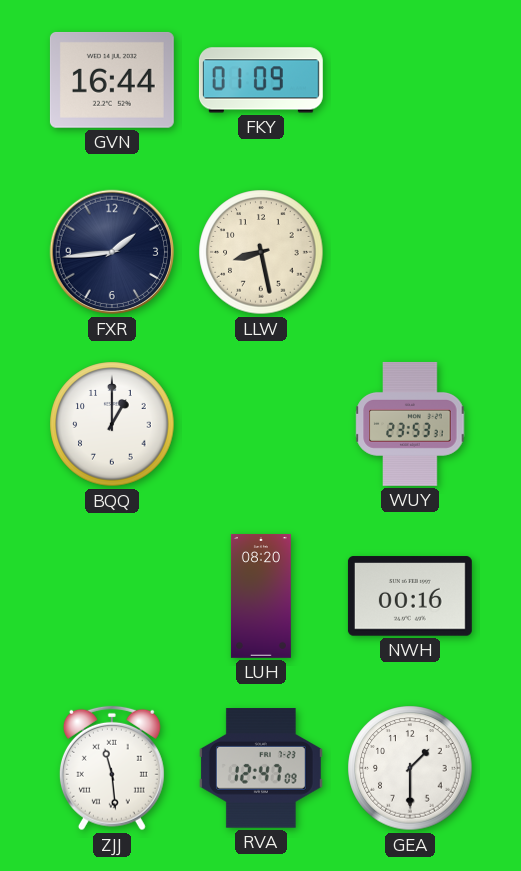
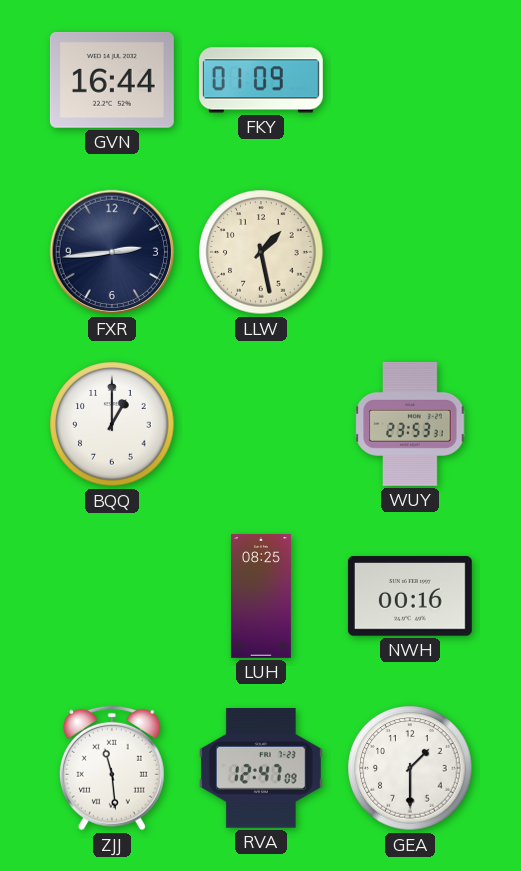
FXR: 1:44 -> 2:44
LLW: 8:28 -> 1:28
LUH: 08:20 -> 08:25
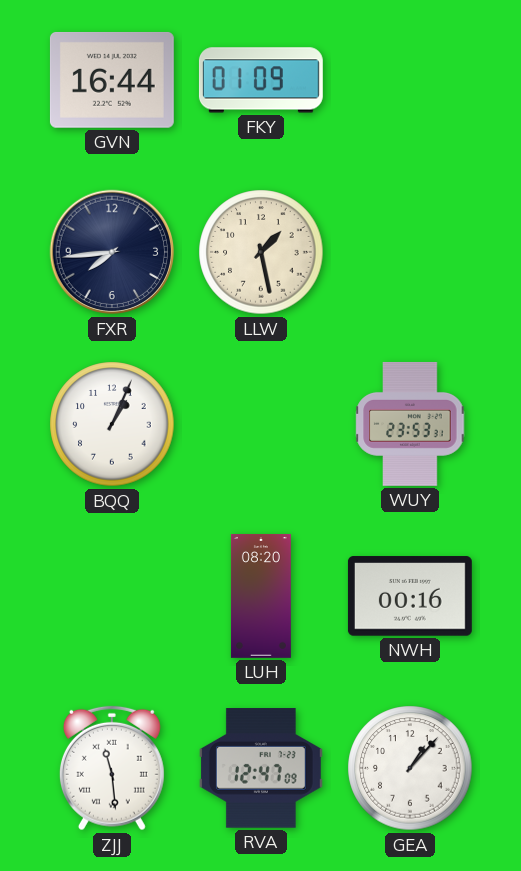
FXR: 2:44 -> 7:44
BQQ: 1:00 -> 1:04
LUH: 08:25 -> 08:20
GEA: 1:30 -> 1:07
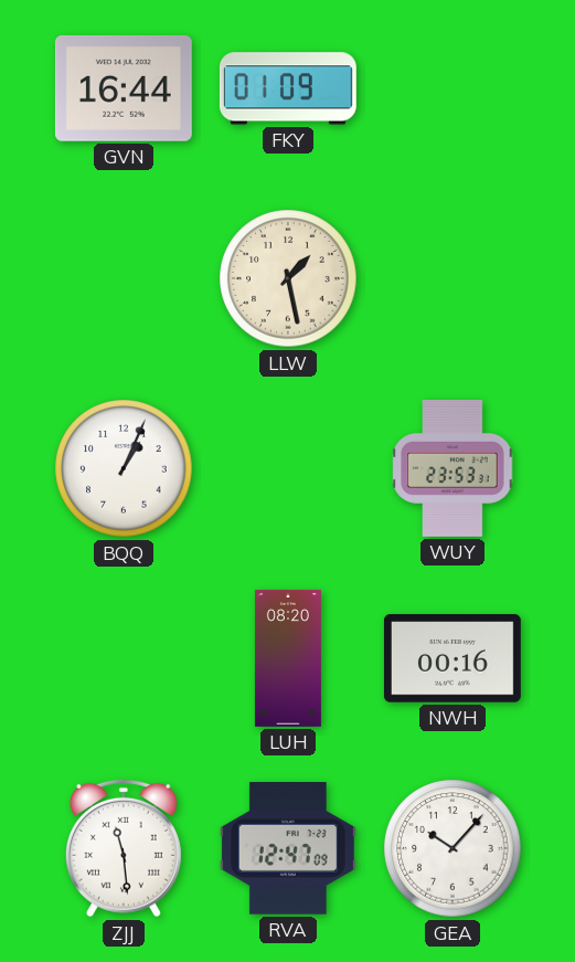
FXR: 7:44 -> none
GEA: 1:07 -> 10:07
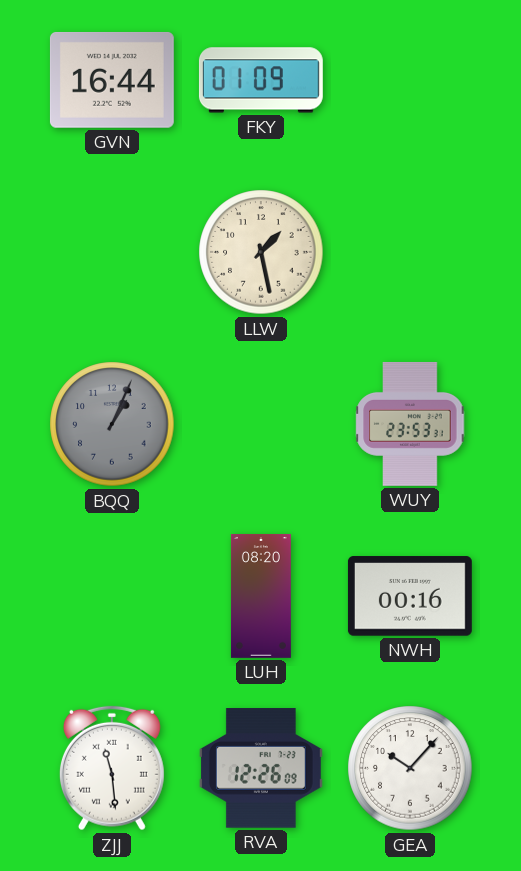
BQQ dial: white -> grey
RVA: 12:47 -> 12:26
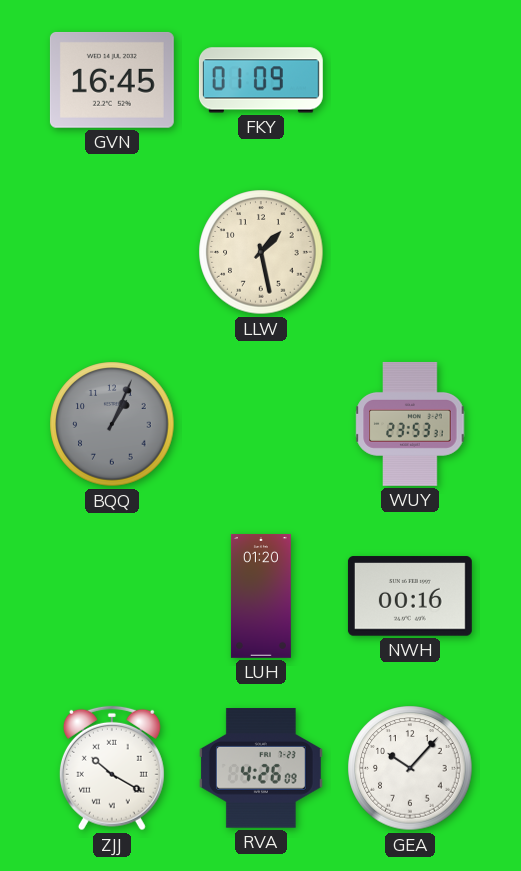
GVN: 16:44 -> 16:45
LUH: 08:20 -> 01:20
ZJJ: 11:29 -> 10:20
RVA: 12:26 -> 4:26
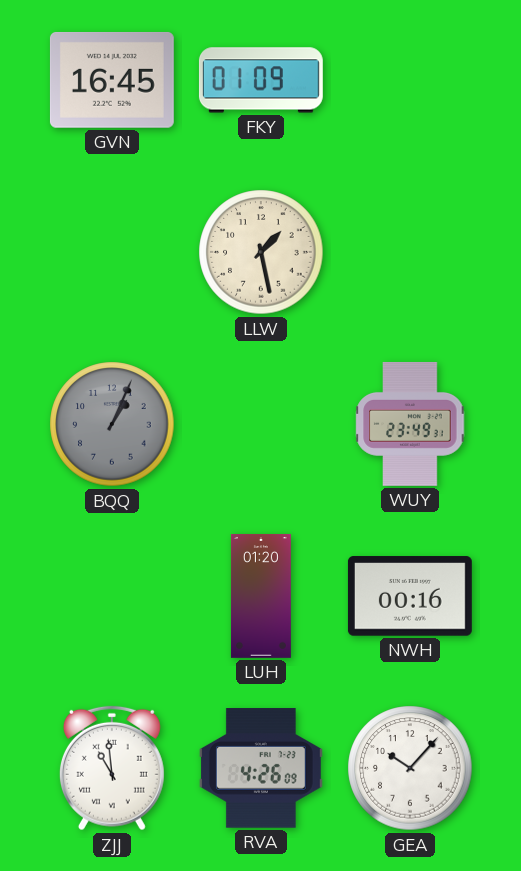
WUY: 23:53 -> 23:49
ZJJ: 10:20 -> 10:59
